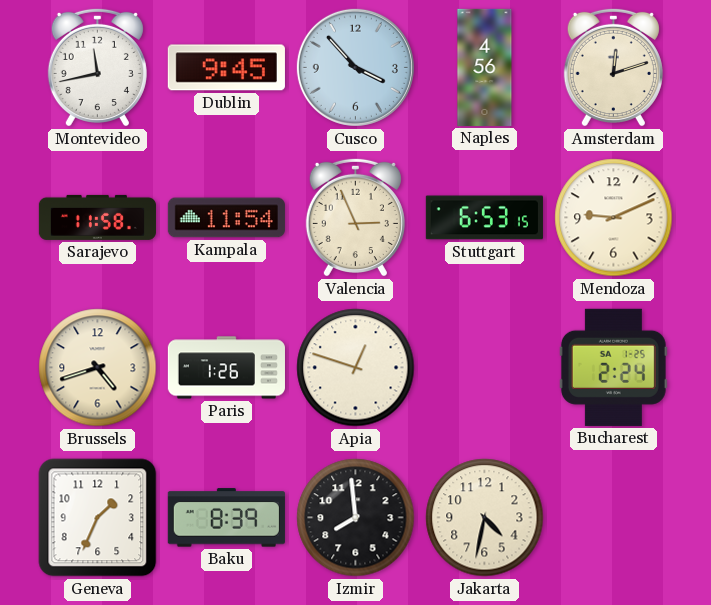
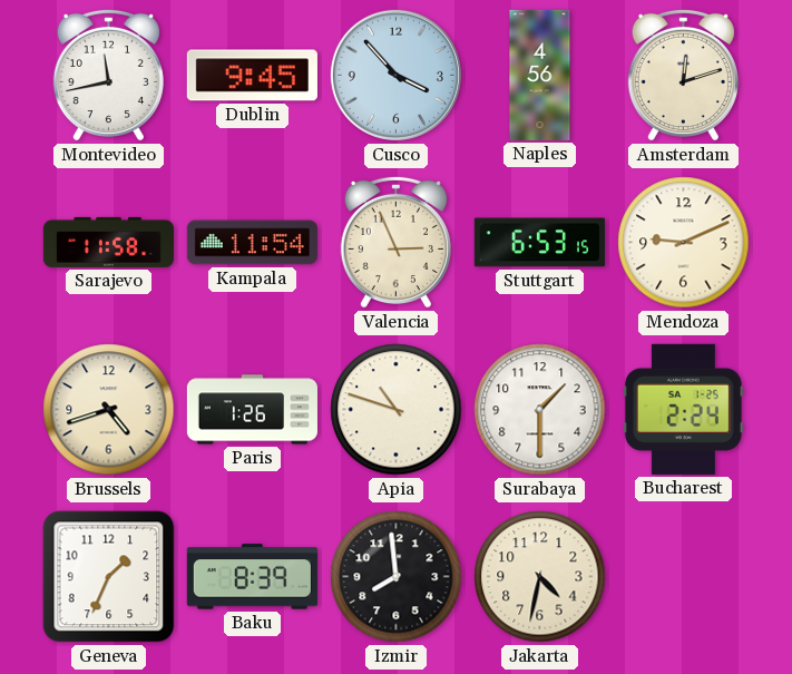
Apia: 12:48 -> 10:48
Surabaya: none -> 1:30
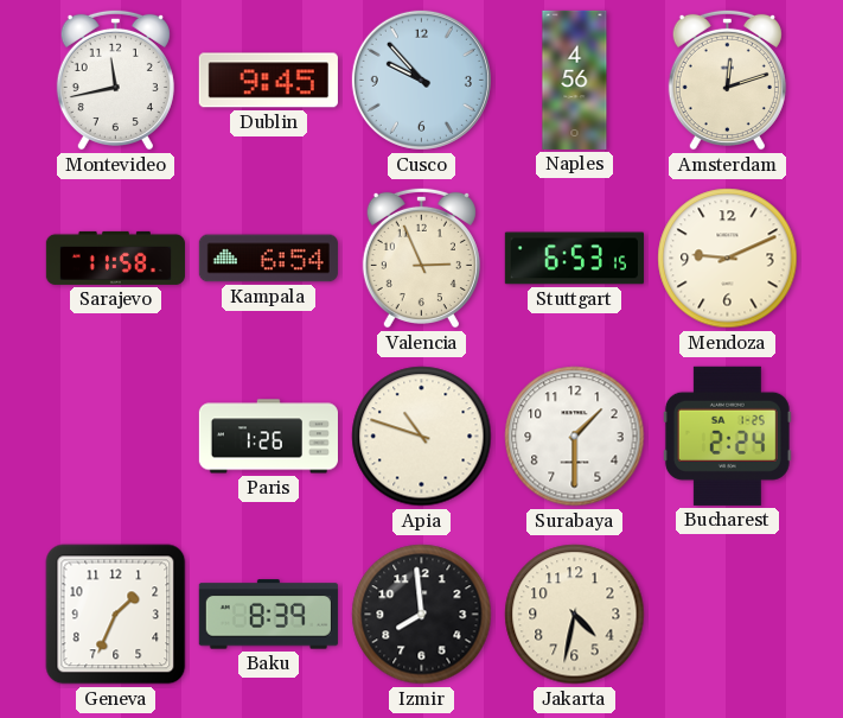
Cusco: 3:53 -> 9:53
Kampala: 11:54 -> 6:54
Brussels: 4:42 -> none
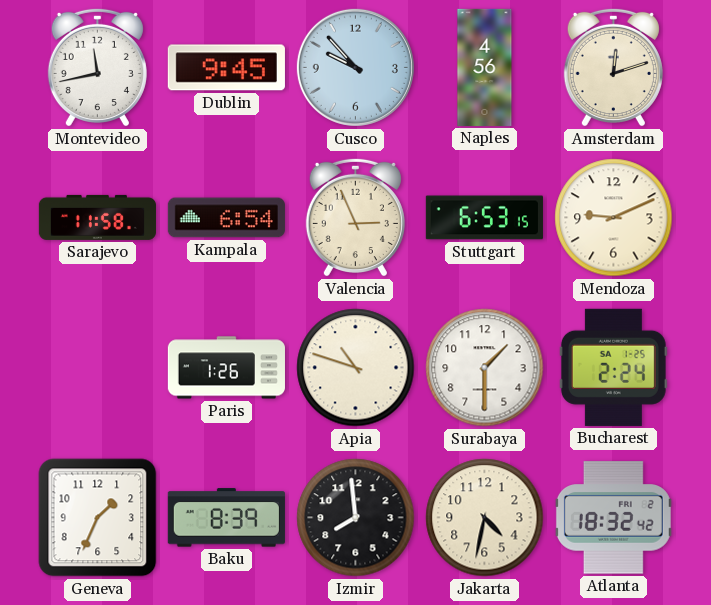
Atlanta: none -> 18:32
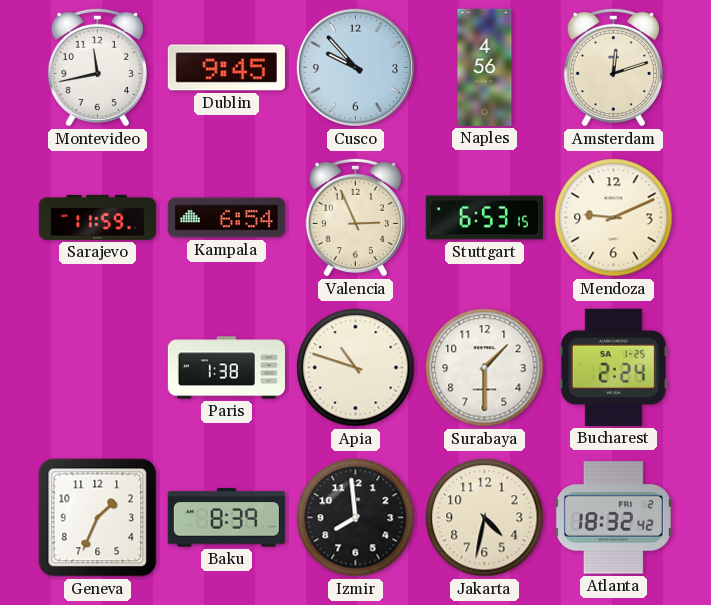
Sarajevo: 11:58 -> 11:59
Paris: 1:26 -> 1:38
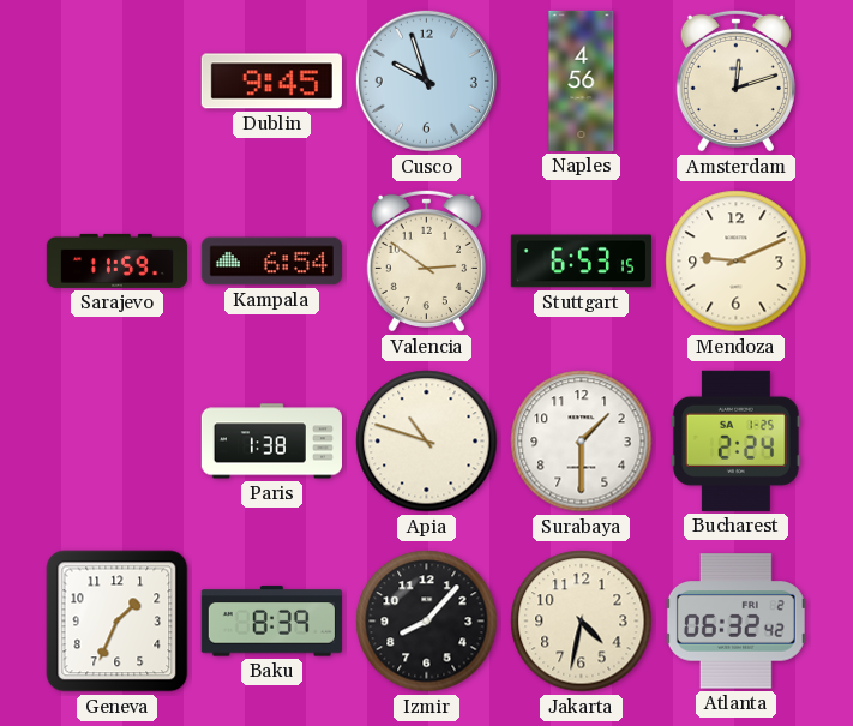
Montevideo: 11:43 -> none
Cusco: 9:53 -> 9:57
Valencia: 2:56 -> 2:51
Izmir: 7:59 -> 8:07
Atlanta: 18:32 -> 06:32
